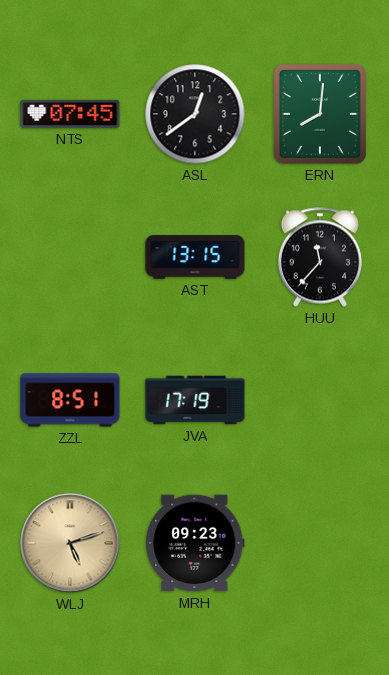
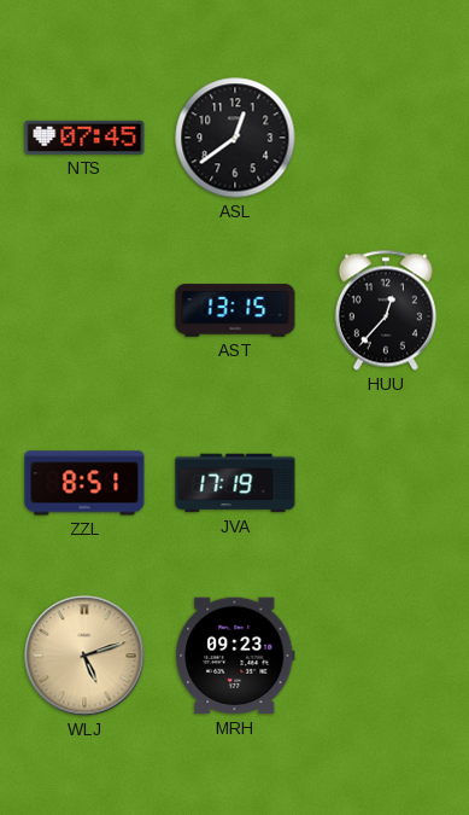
ERN: 8:01 -> none
HUU: 11:37 -> 12:37
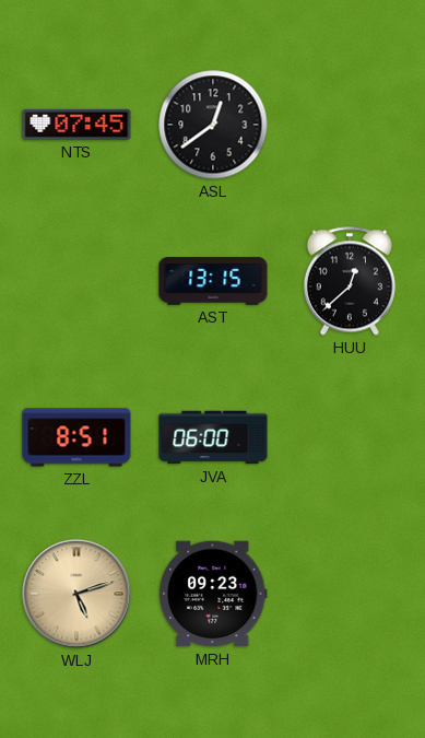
HUU: 12:37 -> 12:38
JVA: 17:19 -> 06:00
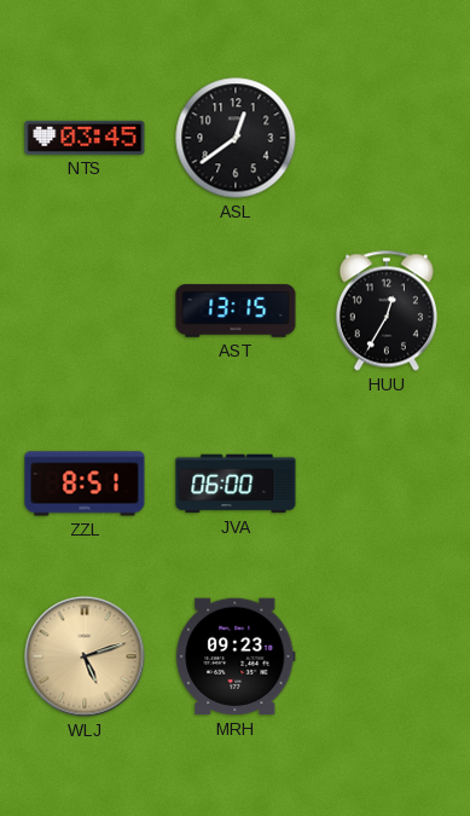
NTS: 07:45 -> 03:45
HUU: 12:38 -> 12:35
